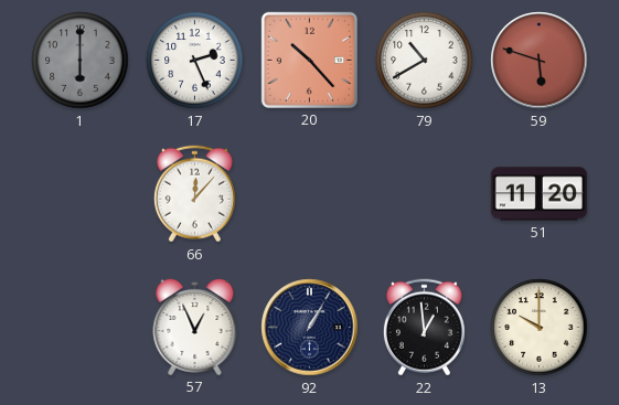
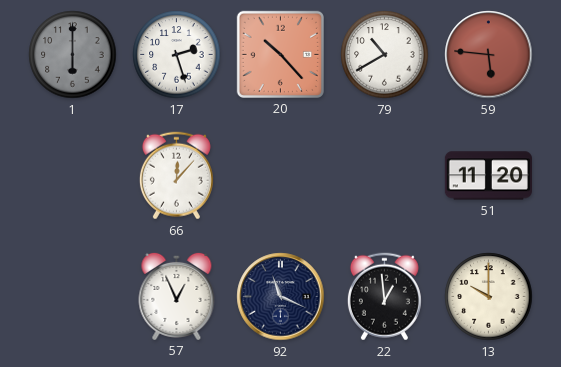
17: 2:26 -> 2:27
59: 5:48 -> 5:46
92: 1:05 -> 11:19
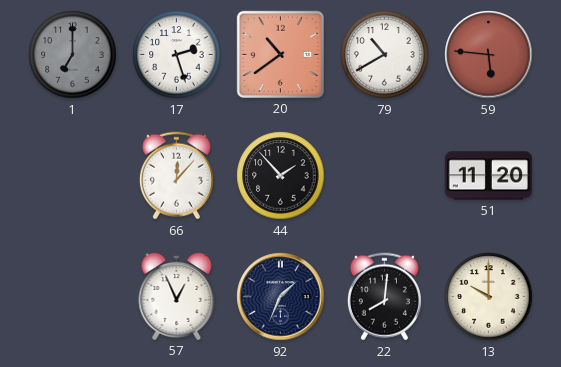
1: 6:00 -> 7:00
20: 10:23 -> 10:39
44: none -> 1:53
92: 11:19 -> 1:34
22: 12:59 -> 8:01
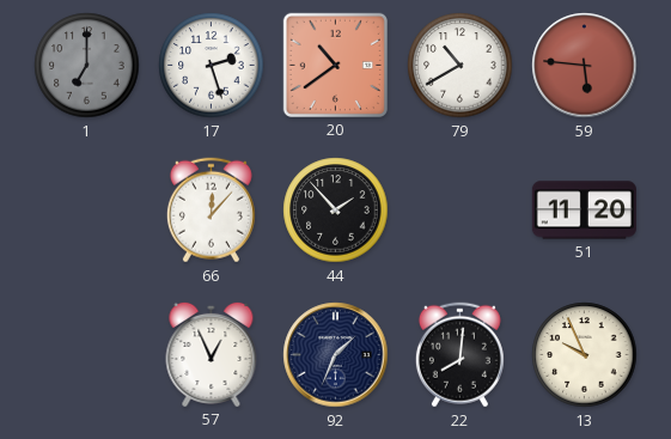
13: 10:00 -> 9:56
